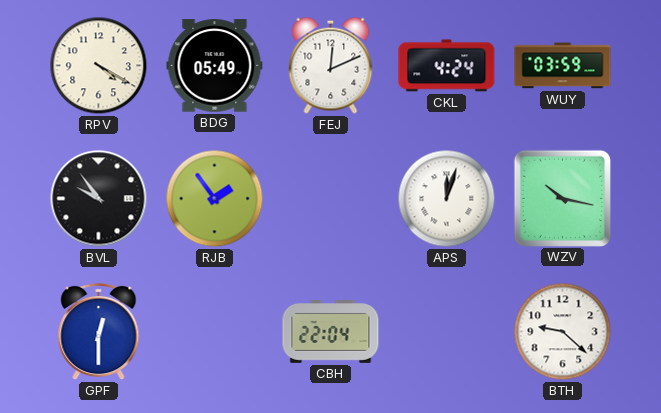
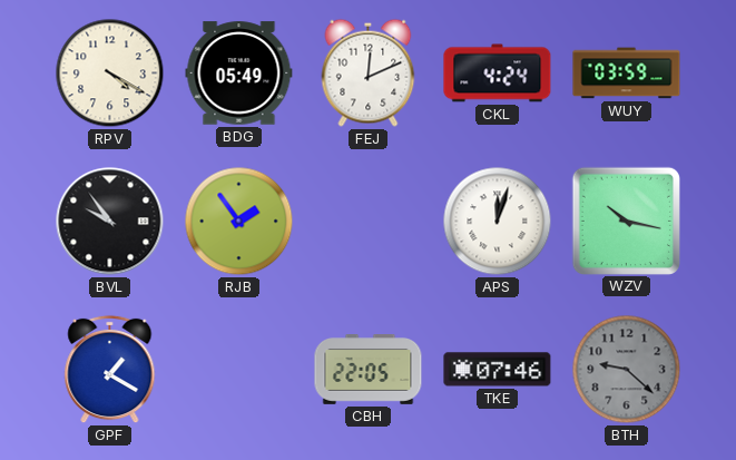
GPF: 12:30 -> 1:20
CBH: 22:04 -> 22:05
TKE: none -> 07:46
BTH dial: white -> grey
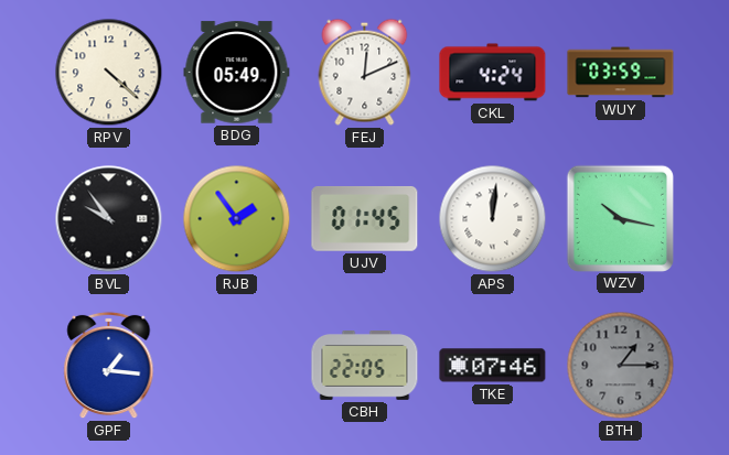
RPV: 4:20 -> 4:22
UJV: none -> 01:45
APS: 12:03 -> 12:01
GPF: 1:20 -> 1:16
BTH: 9:22 -> 1:15
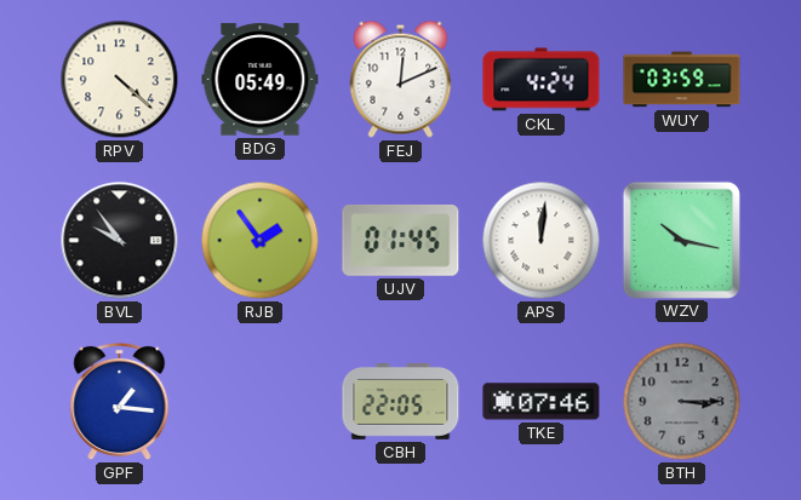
BTH: 1:15 -> 3:15
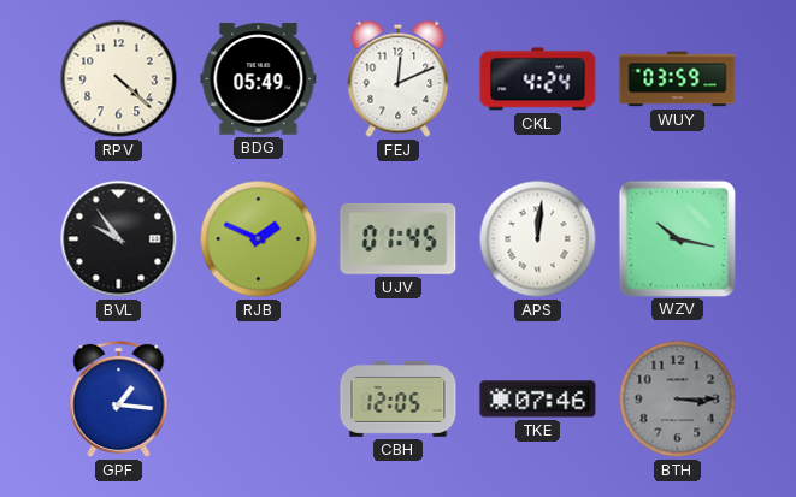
RJB: 1:54 -> 1:49
CBH: 22:05 -> 12:05
